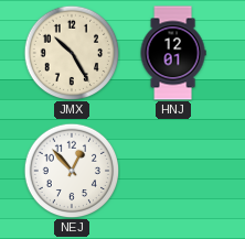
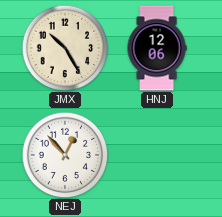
HNJ: 12:01 -> 12:06
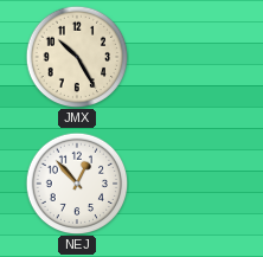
HNJ: 12:06 -> none
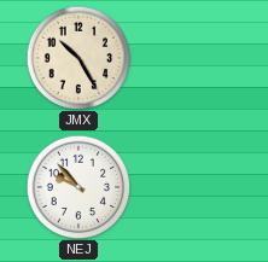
NEJ: 12:53 -> 9:53
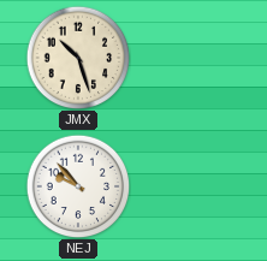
JMX: 10:25 -> 10:27
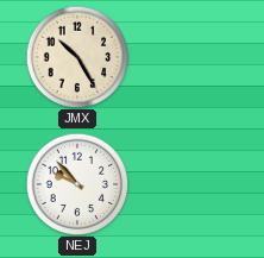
JMX: 10:27 -> 10:25
